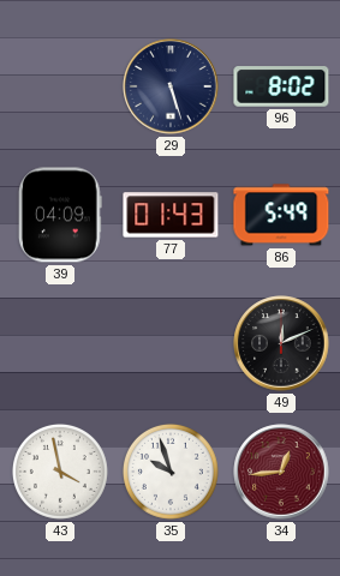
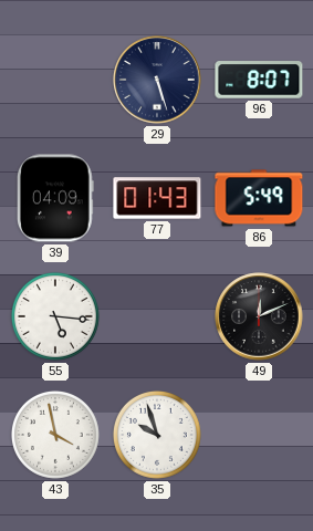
96: 8:02 -> 8:07
55: none -> 5:16
34: 12:44 -> none
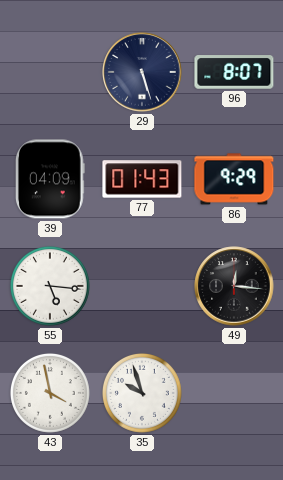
86: 5:49 -> 9:29
49: 12:11 -> 12:16
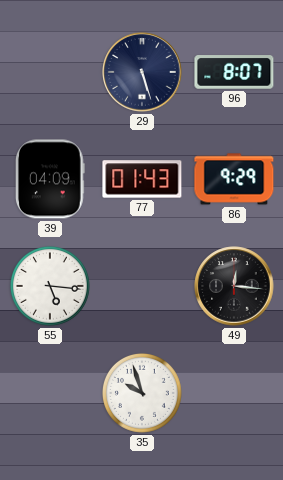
43: 3:58 -> none
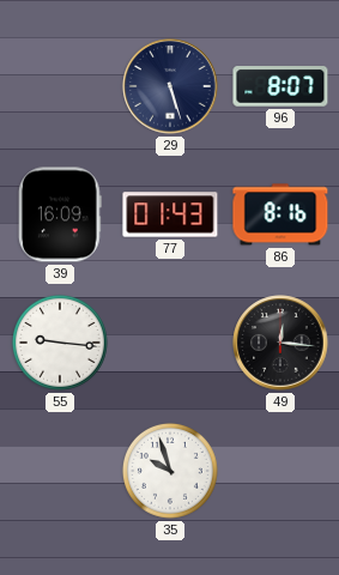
39: 04:09 -> 16:09
86: 9:29 -> 8:16
55: 5:16 -> 9:16
